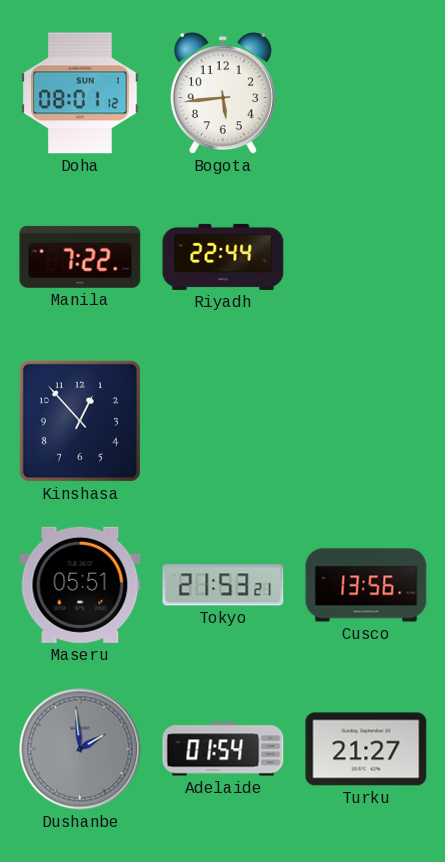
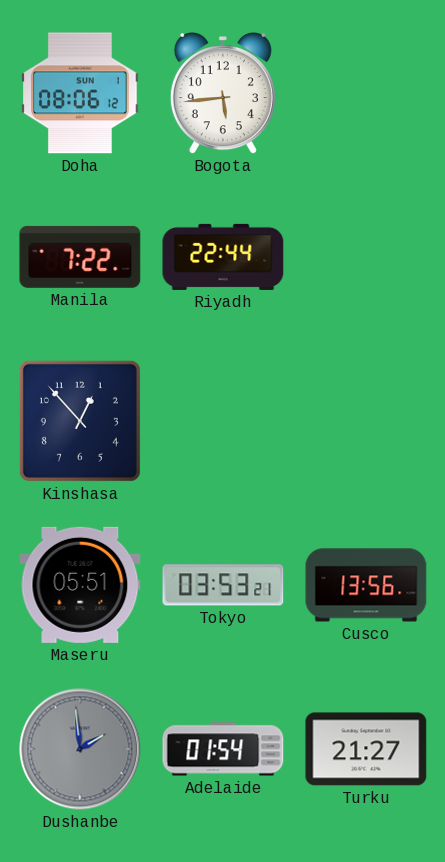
Doha: 08:01 -> 08:06
Tokyo: 21:53 -> 03:53
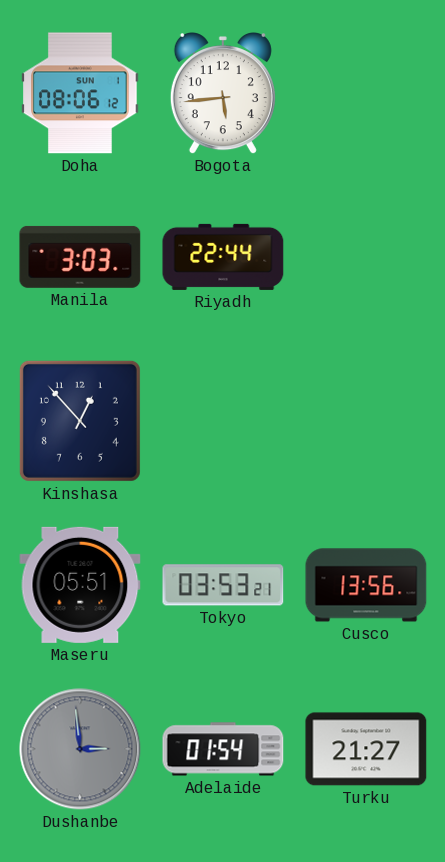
Manila: 7:22 -> 3:03
Dushanbe: 1:59 -> 2:59
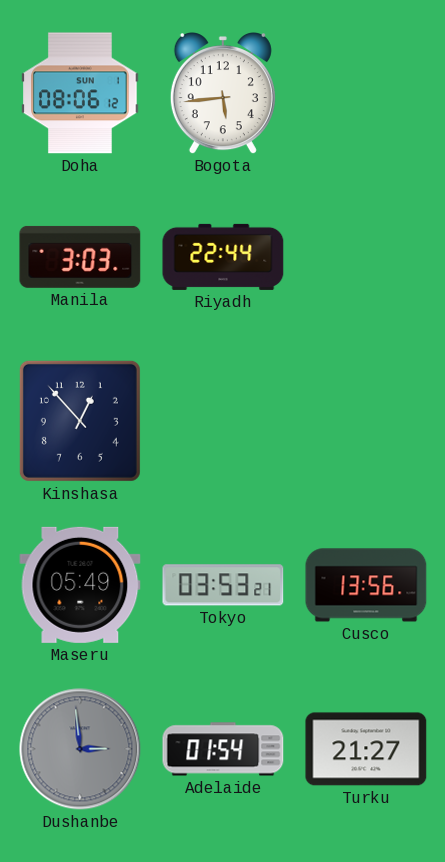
Maseru: 05:51 -> 05:49
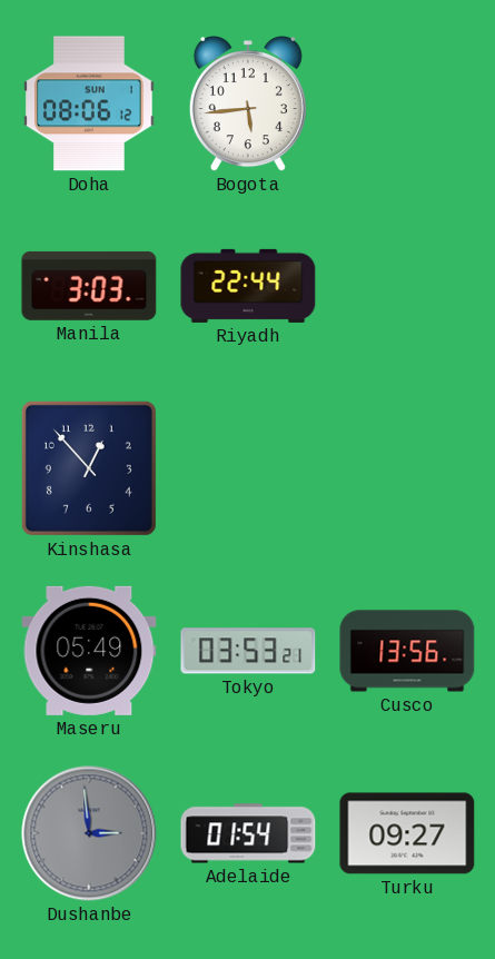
Turku: 21:27 -> 09:27
